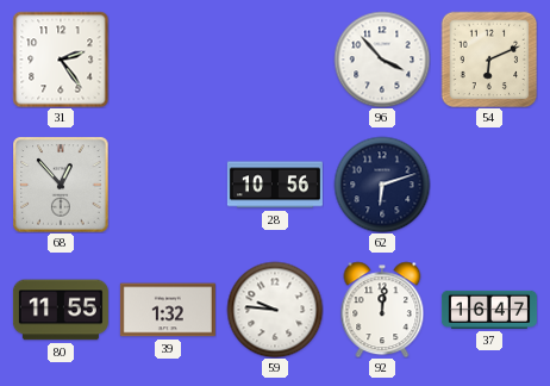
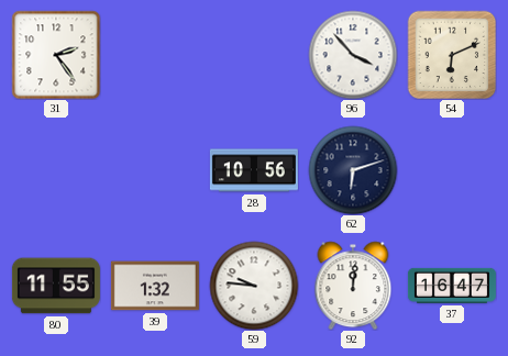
68: 12:53 -> none
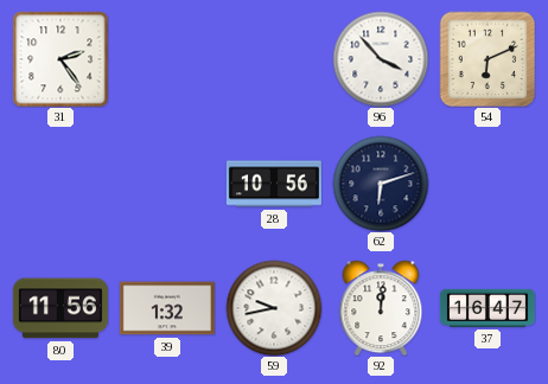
80: 11:55 -> 11:56
59: 9:46 -> 9:43
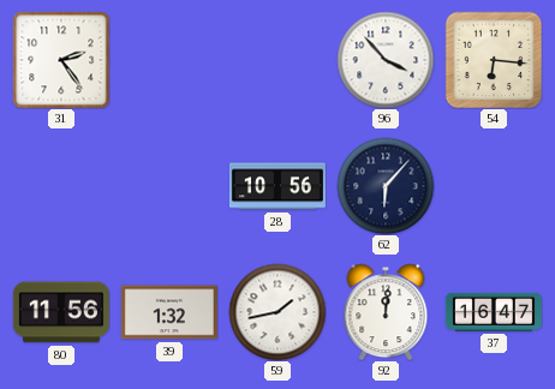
54: 6:11 -> 6:16
62: 6:12 -> 6:07
59: 9:43 -> 1:43
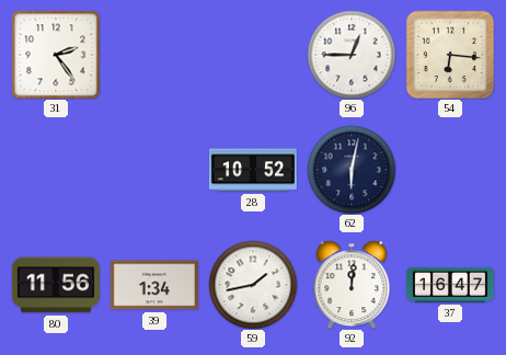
96: 3:53 -> 12:45
28: 10:56 -> 10:52
62: 6:07 -> 6:02
39: 1:32 -> 1:34
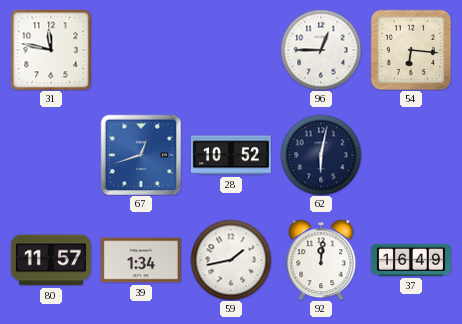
31: 2:24 -> 11:47
67: none -> 12:42
80: 11:56 -> 11:57
37: 16:47 -> 16:49
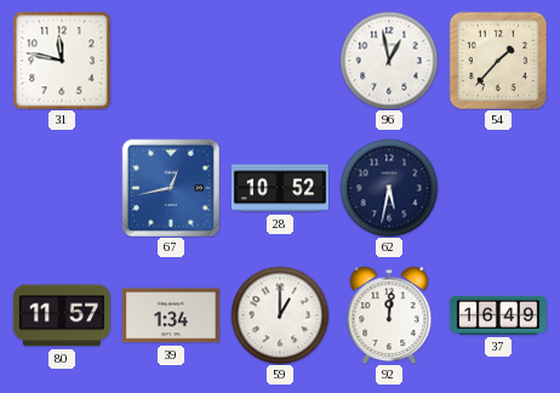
96: 12:45 -> 12:58
54: 6:16 -> 1:37
67: 12:42 -> 12:43
62: 6:02 -> 5:32
59: 1:43 -> 1:00
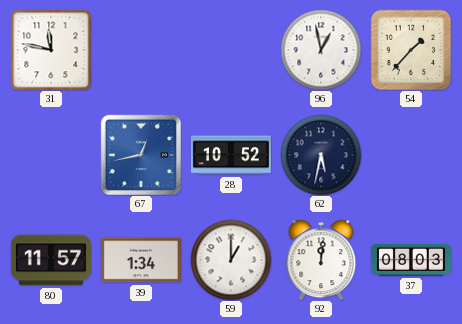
37: 16:49 -> 08:03
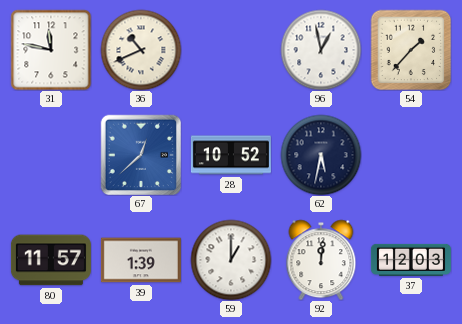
36: none -> 10:41
67: 12:43 -> 12:38
39: 1:34 -> 1:39
37: 08:03 -> 12:03
